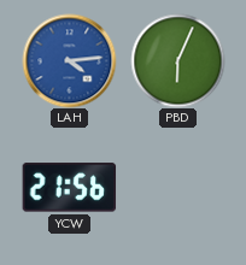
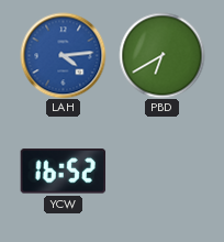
PBD: 6:04 -> 6:40
YCW: 21:56 -> 16:52
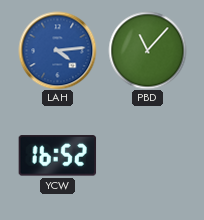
PBD: 6:40 -> 11:07
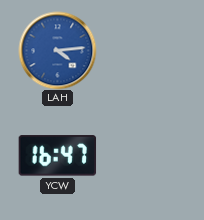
PBD: 11:07 -> none
YCW: 16:52 -> 16:47
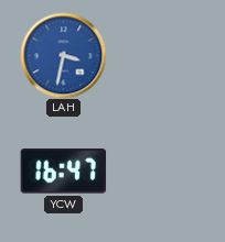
LAH: 4:14 -> 3:32
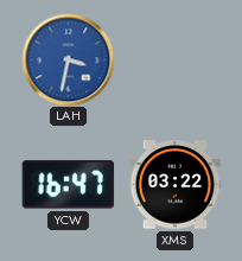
XMS: none -> 03:22
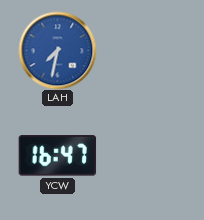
LAH: 3:32 -> 7:32
XMS: 03:22 -> none
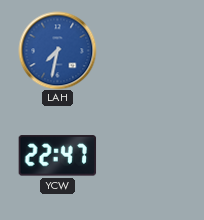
YCW: 16:47 -> 22:47
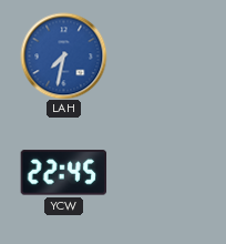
YCW: 22:47 -> 22:45
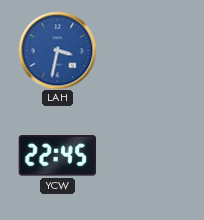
LAH: 7:32 -> 3:32
